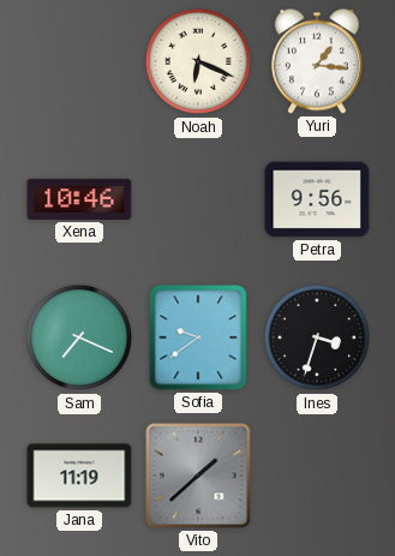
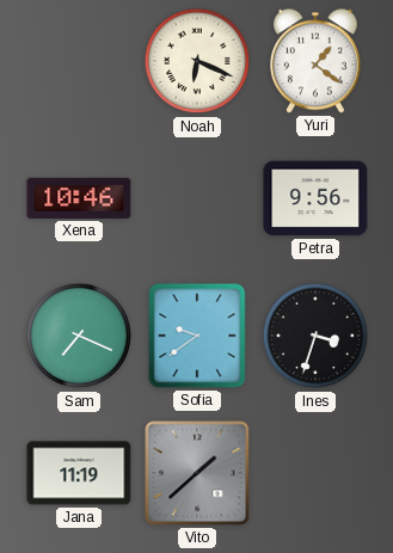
Yuri: 1:16 -> 1:21
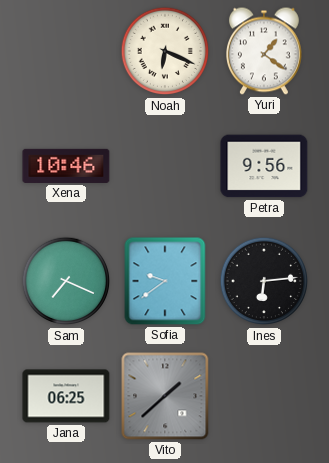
Ines: 3:33 -> 6:14
Jana: 11:19 -> 06:25
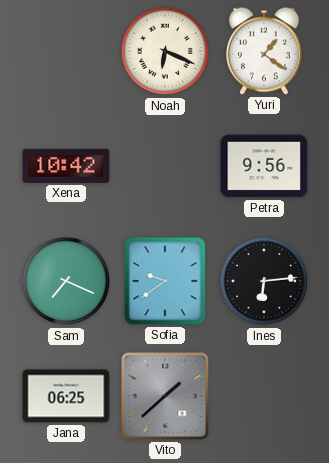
Xena: 10:46 -> 10:42
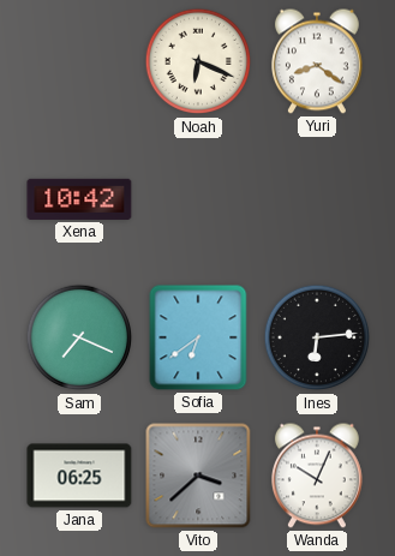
Yuri: 1:21 -> 8:21
Petra: 9:56 -> none
Sofia: 9:39 -> 6:39
Vito: 1:38 -> 3:38
Wanda: none -> 10:04
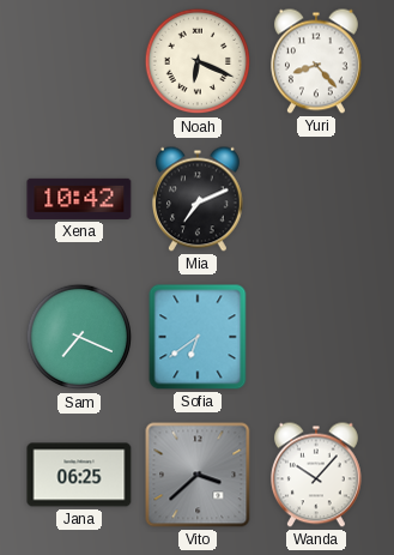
Yuri: 8:21 -> 8:23
Mia: none -> 7:11
Ines: 6:14 -> none
Wanda: 10:04 -> 10:07
